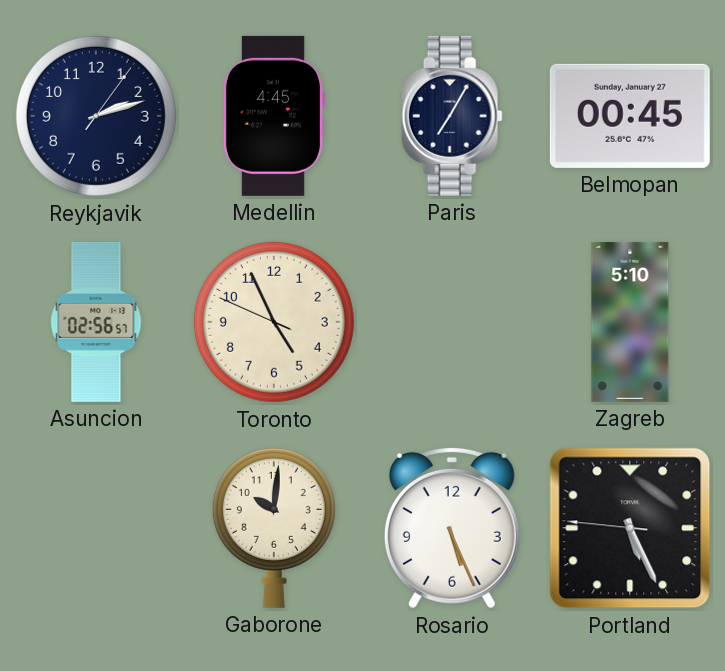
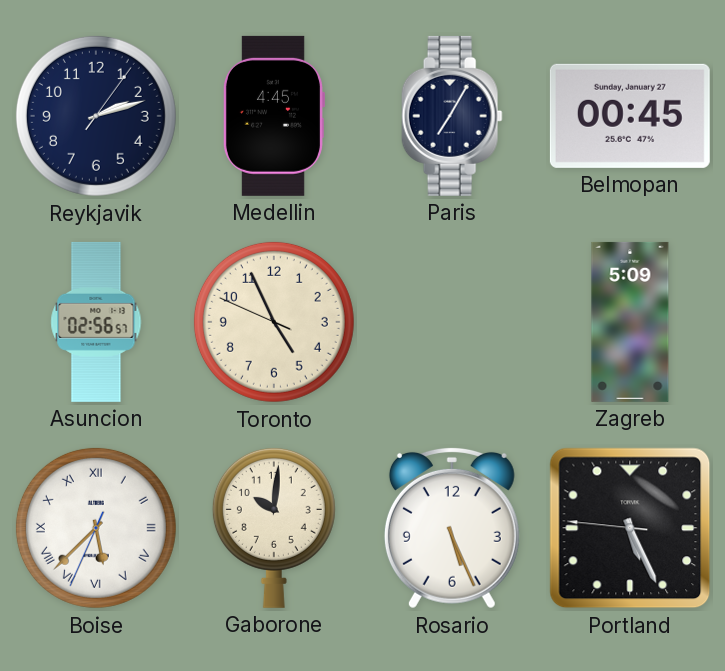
Zagreb: 5:10 -> 5:09
Boise: none -> 5:37
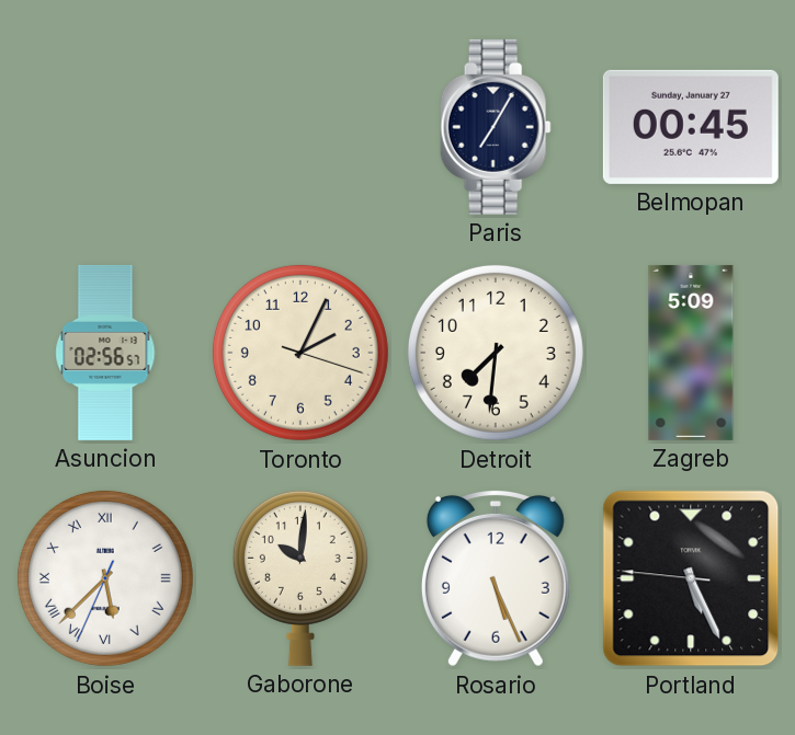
Reykjavik: 2:12 -> none
Medellin: 4:45 -> none
Toronto: 4:55 -> 2:04
Detroit: none -> 7:31
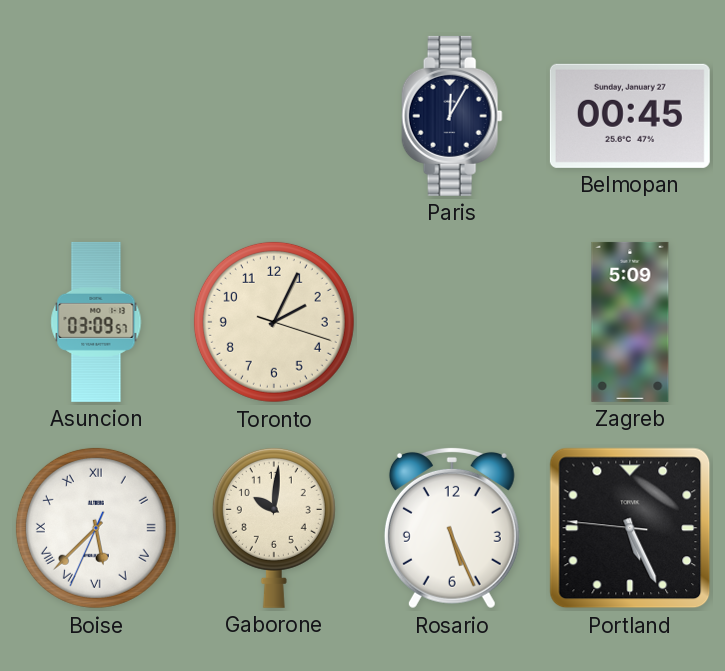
Paris: 7:05 -> 12:05
Asuncion: 02:56 -> 03:09
Detroit: 7:31 -> none
